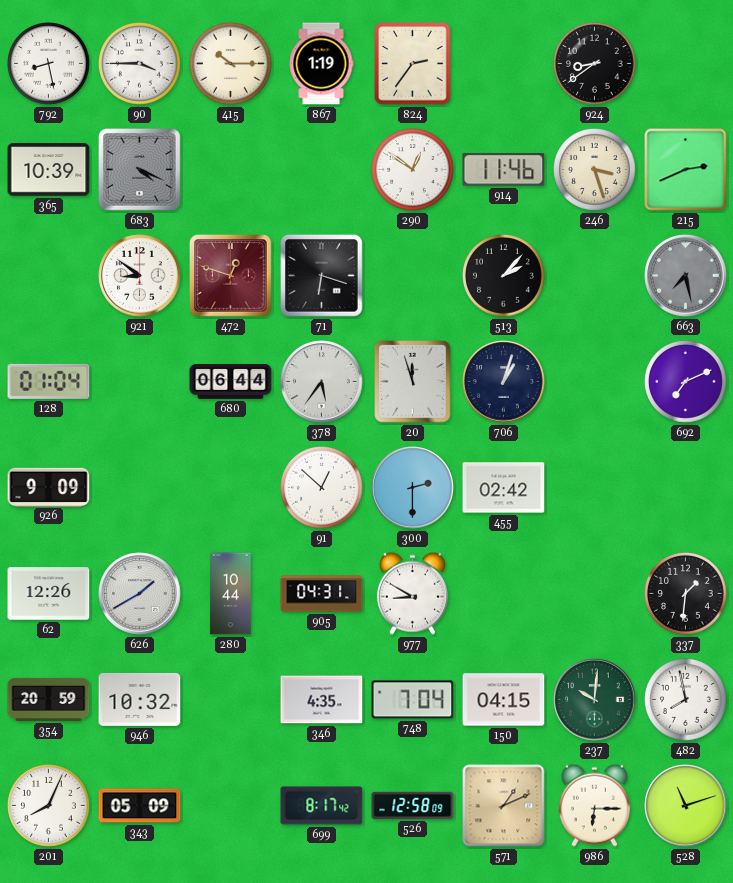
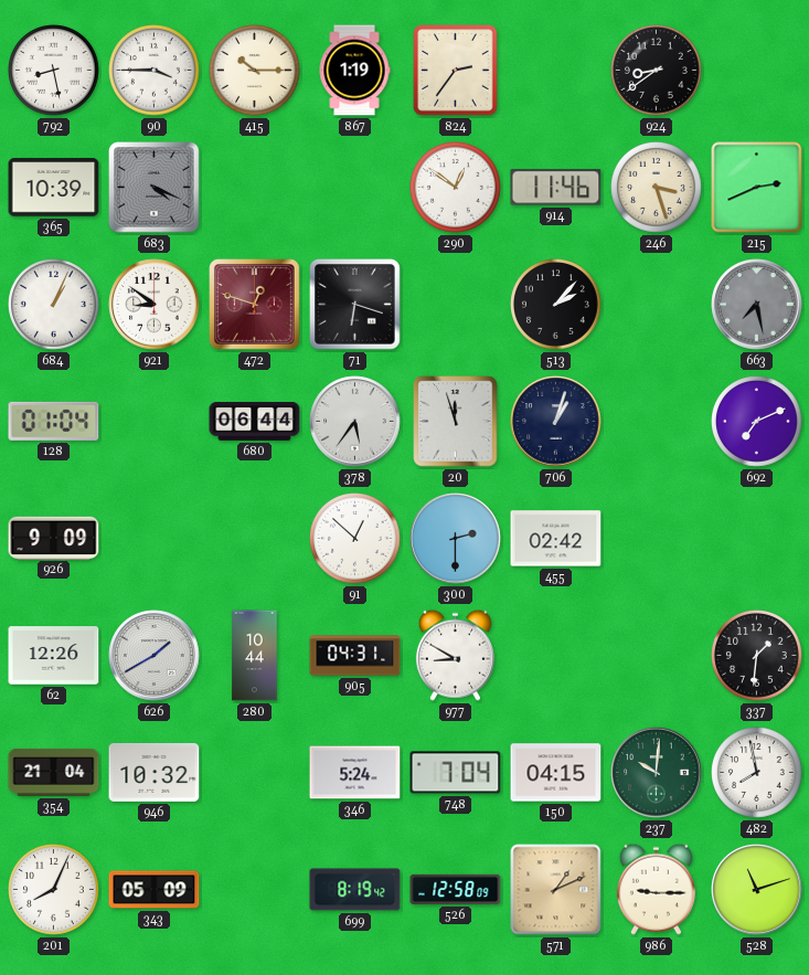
684: none -> 1:04
354: 20:59 -> 21:04
346: 4:35 -> 5:24
699: 8:17 -> 8:19
986: 6:15 -> 9:15
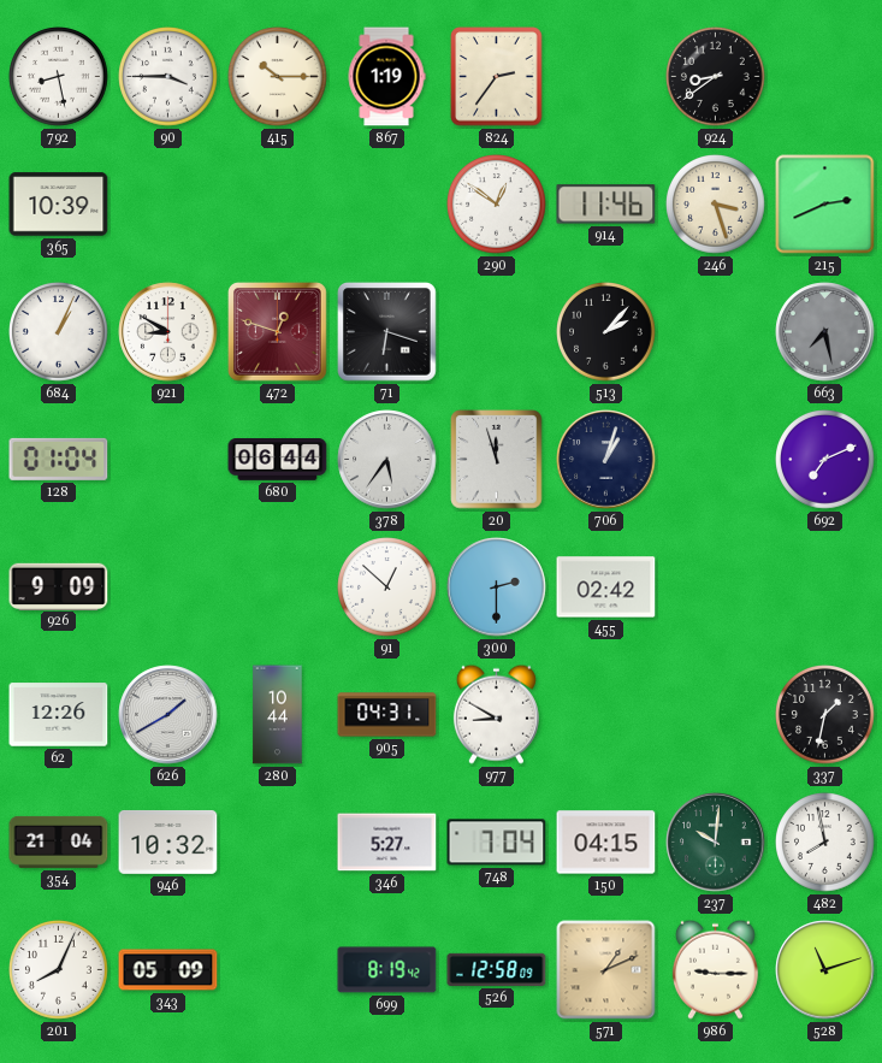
683: 4:19 -> none
921: 8:51 -> 8:50
337: 1:31 -> 1:32
346: 5:24 -> 5:27
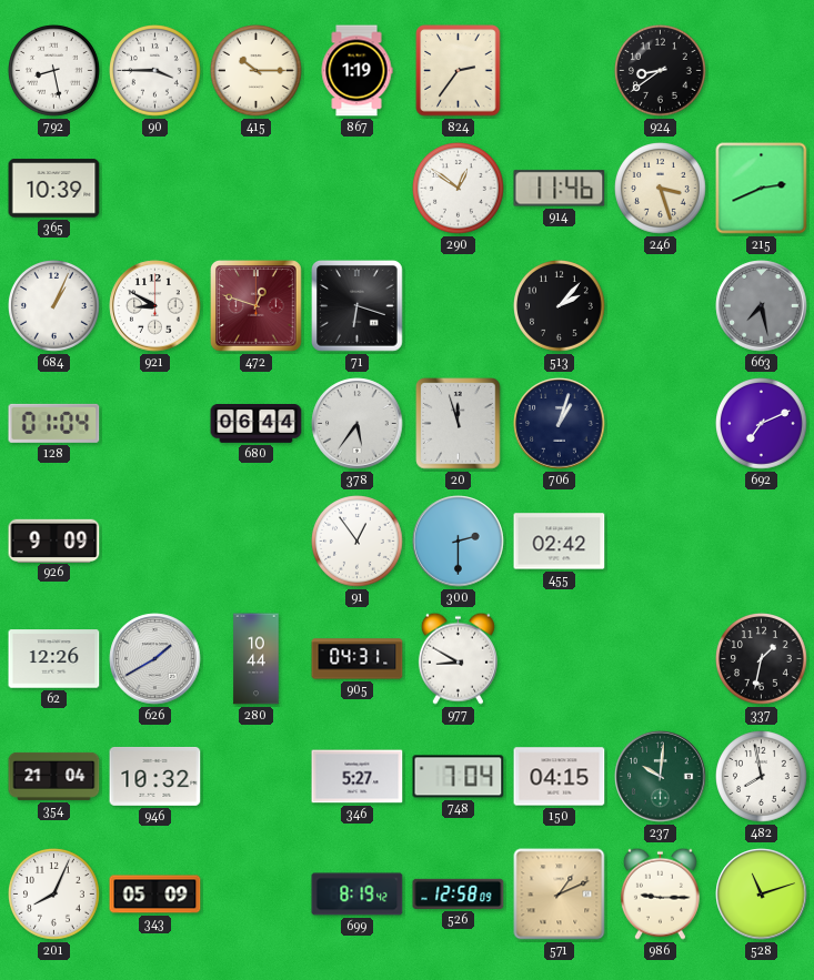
91: 12:52 -> 12:54
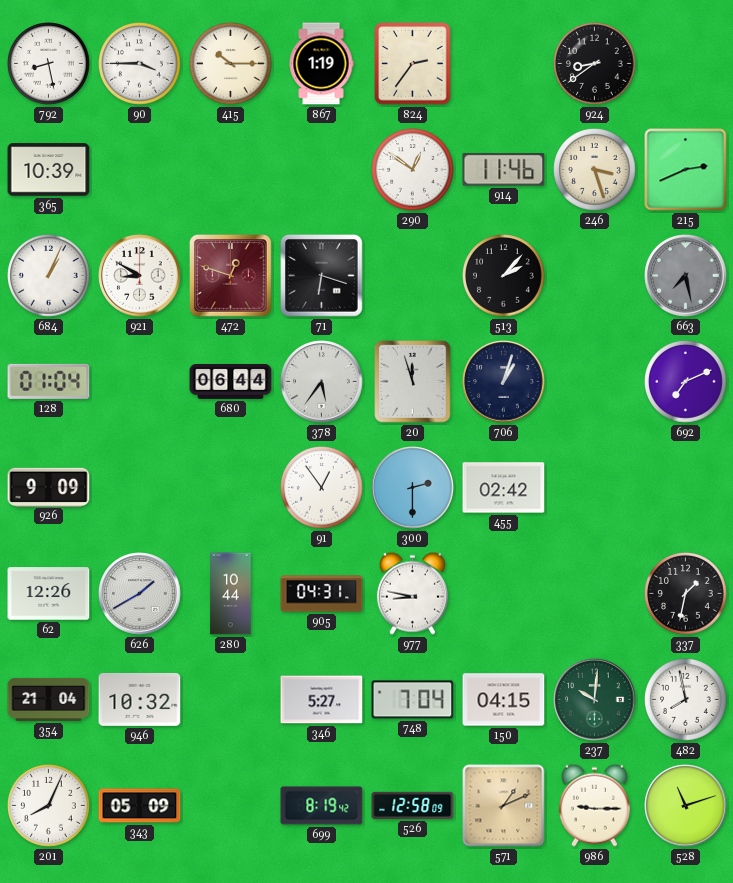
977: 8:50 -> 8:47
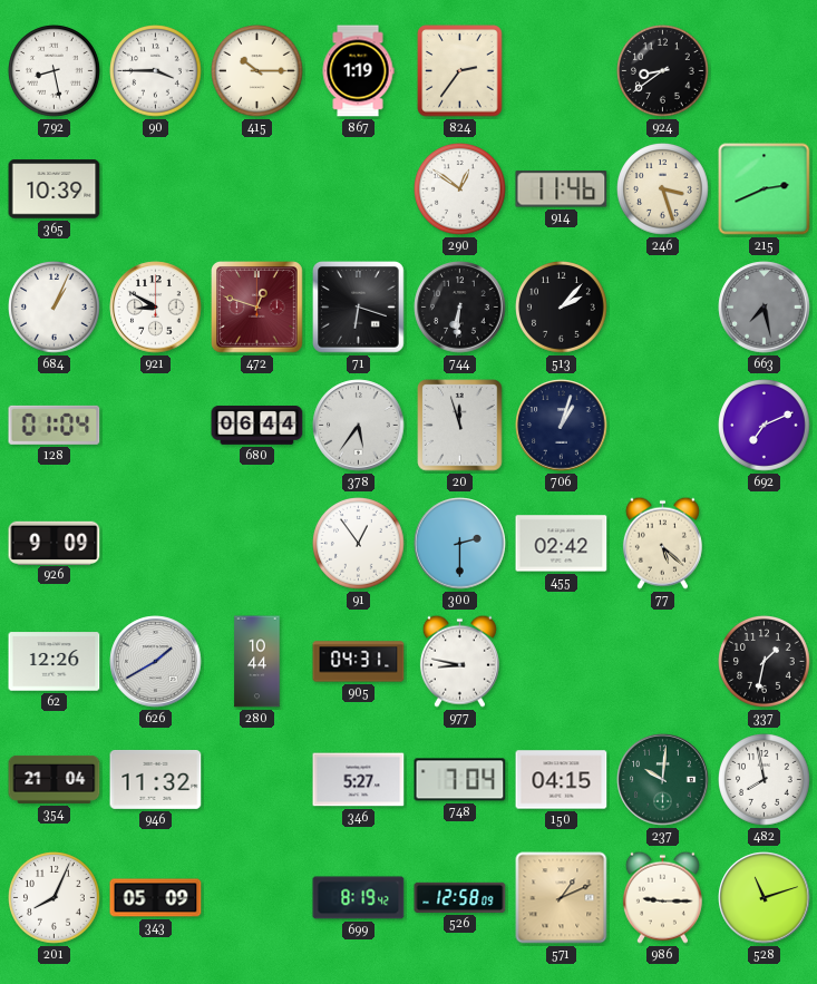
744: none -> 6:31
77: none -> 5:22
946: 10:32 -> 11:32
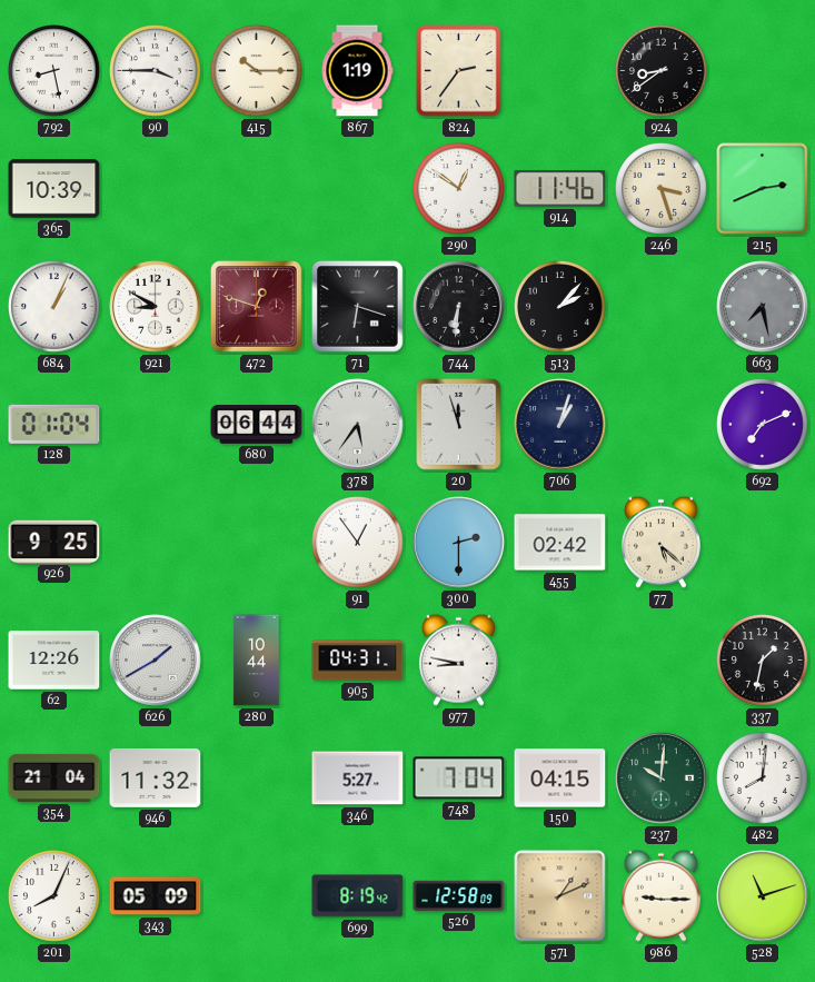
926: 9:09 -> 9:25
482: 7:58 -> 8:01
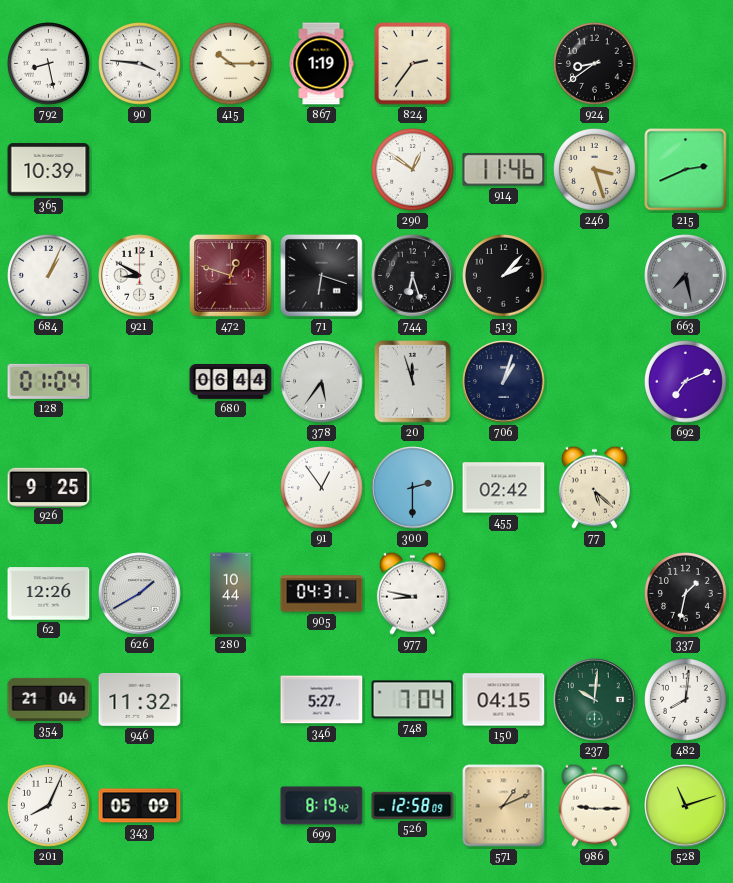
90: 3:45 -> 3:46
744: 6:31 -> 6:27
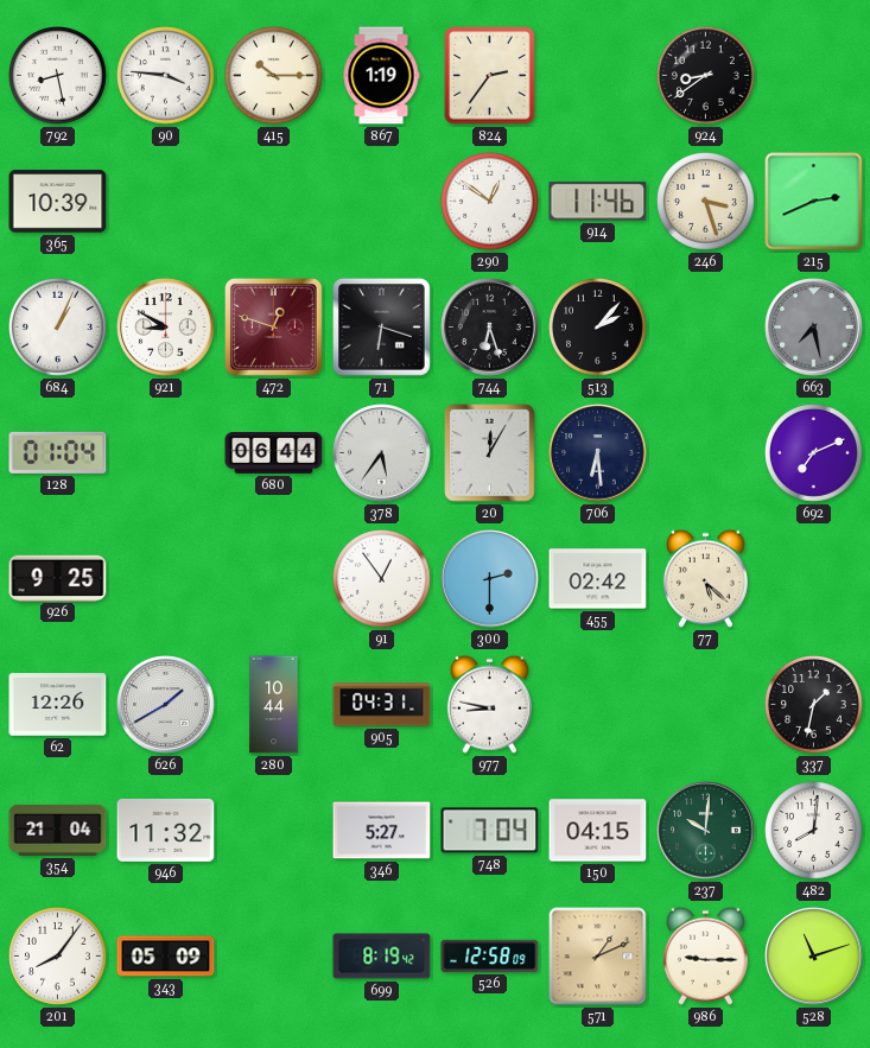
20: 11:57 -> 12:05
706: 1:03 -> 6:29
201: 8:04 -> 8:06
